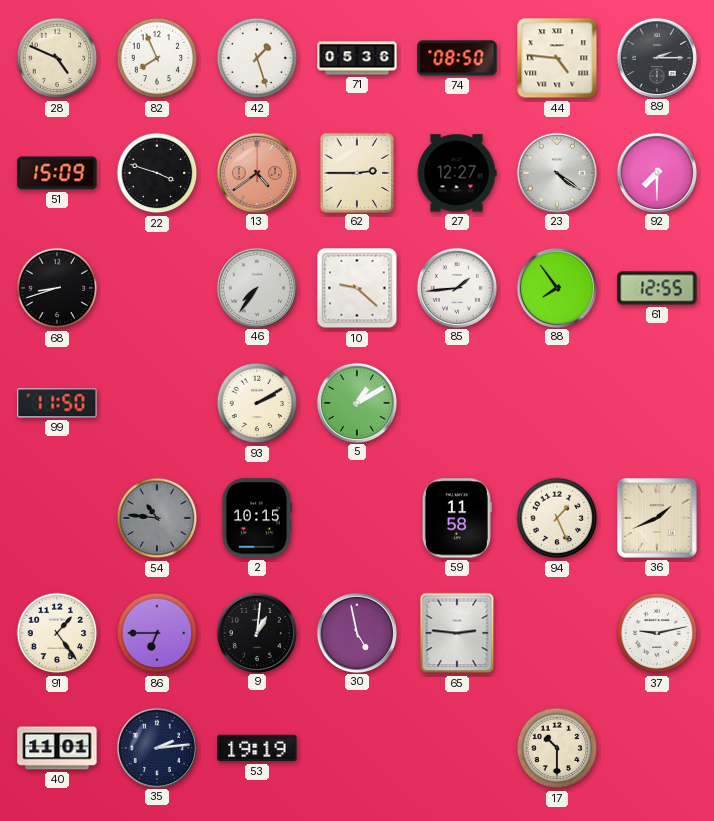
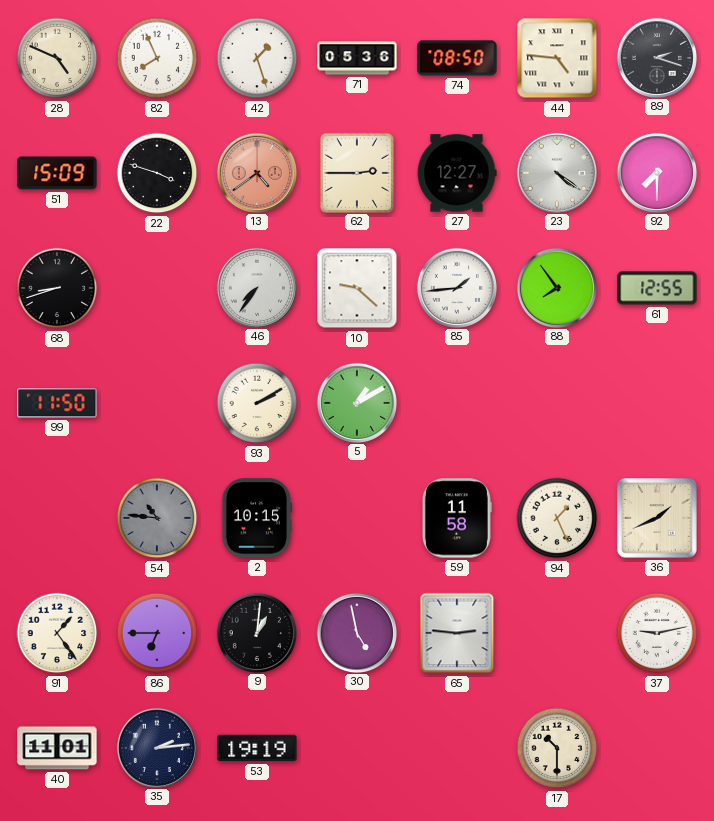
89: 2:15 -> 2:18
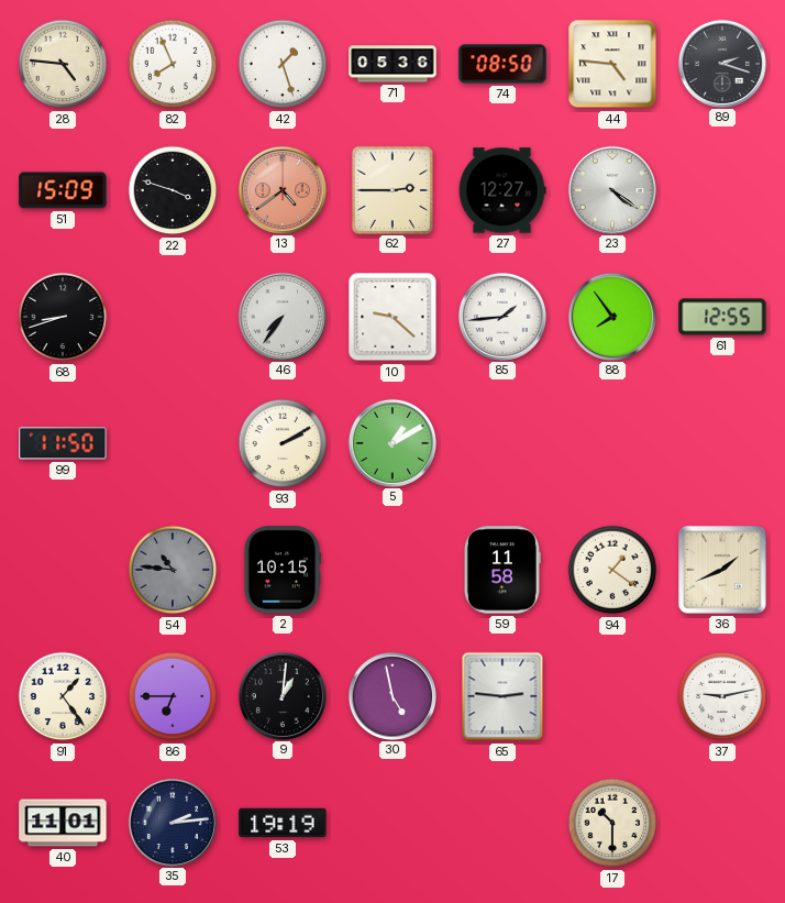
28: 4:49 -> 4:46
92: 7:30 -> none
94: 1:26 -> 1:21
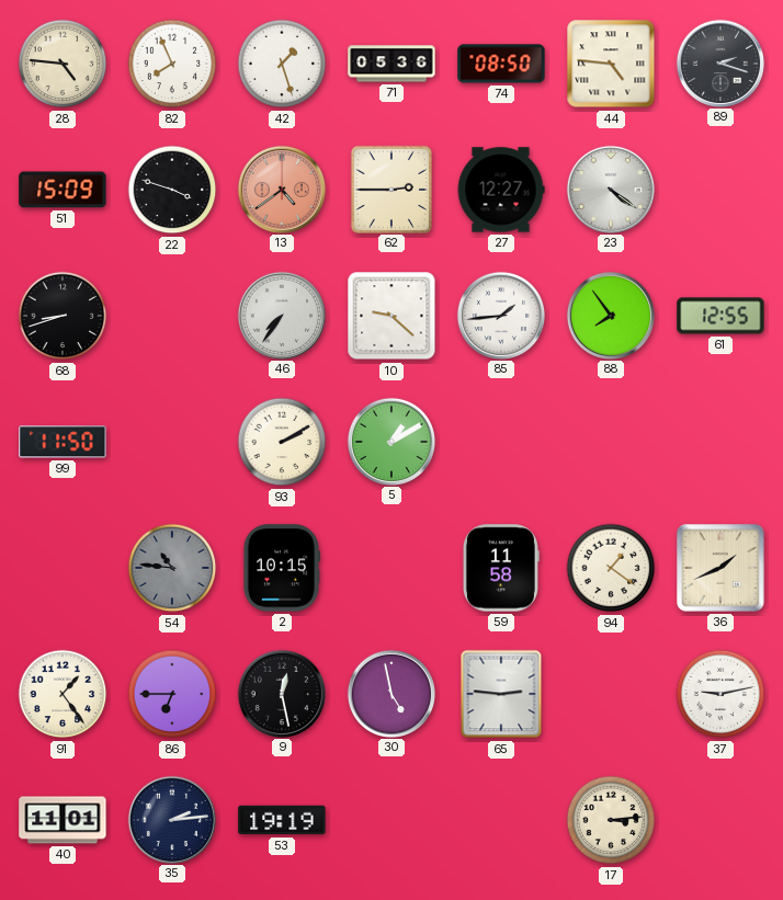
9: 1:01 -> 12:28
17: 10:30 -> 3:14
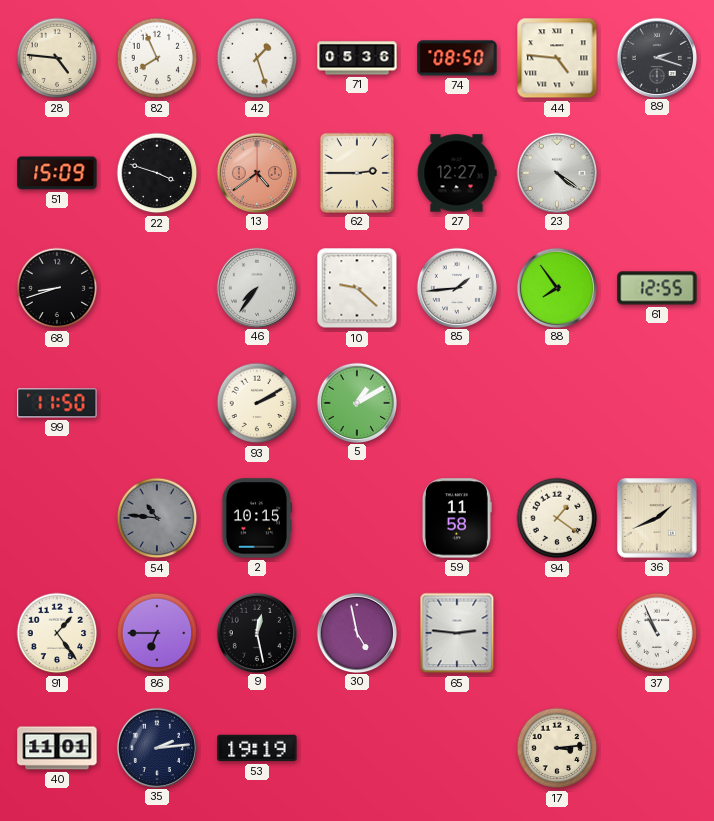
37: 9:13 -> 10:56
